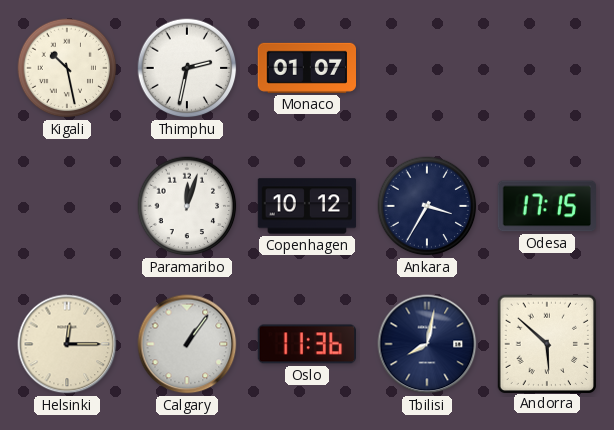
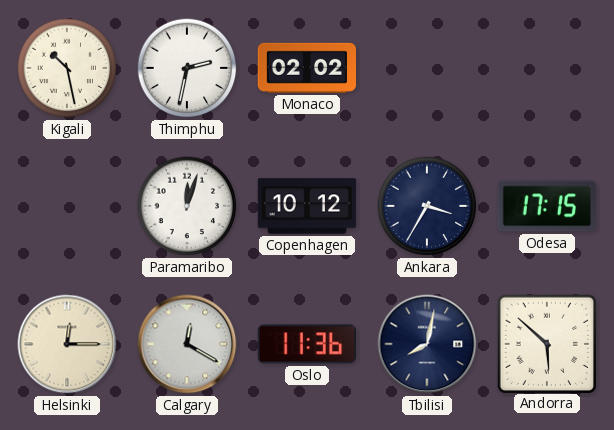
Monaco: 01:07 -> 02:02
Calgary: 1:06 -> 12:20
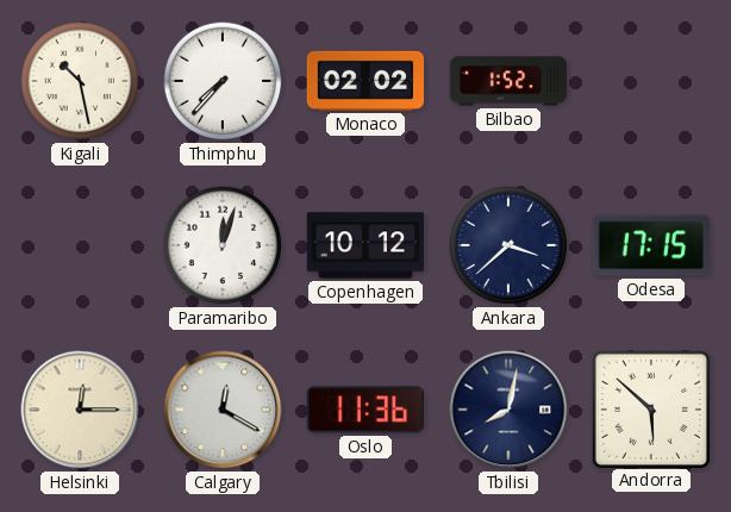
Thimphu: 2:32 -> 7:37
Bilbao: none -> 1:52
Ankara: 3:35 -> 3:38
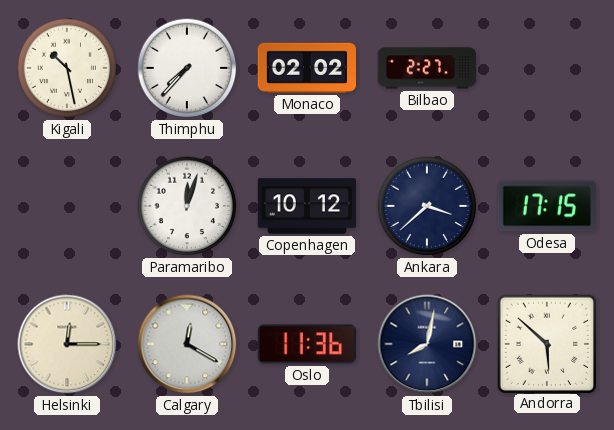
Bilbao: 1:52 -> 2:27
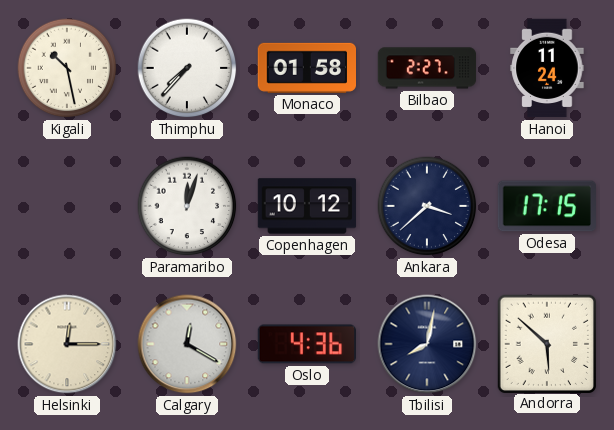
Monaco: 02:02 -> 01:58
Hanoi: none -> 11:24
Oslo: 11:36 -> 4:36
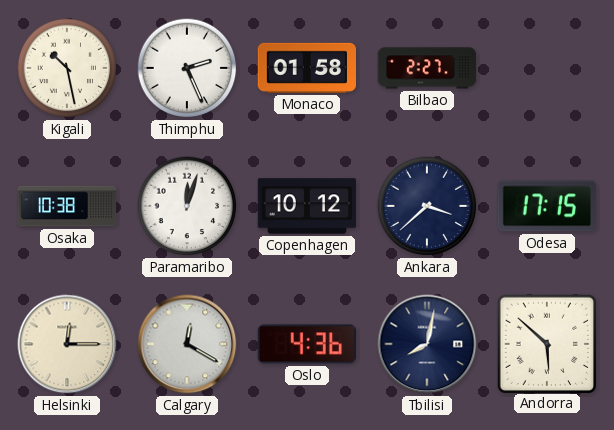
Thimphu: 7:37 -> 2:26
Hanoi: 11:24 -> none
Osaka: none -> 10:38
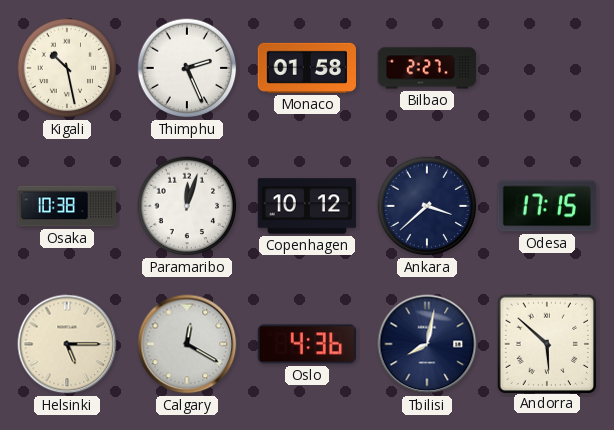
Helsinki: 12:15 -> 5:15
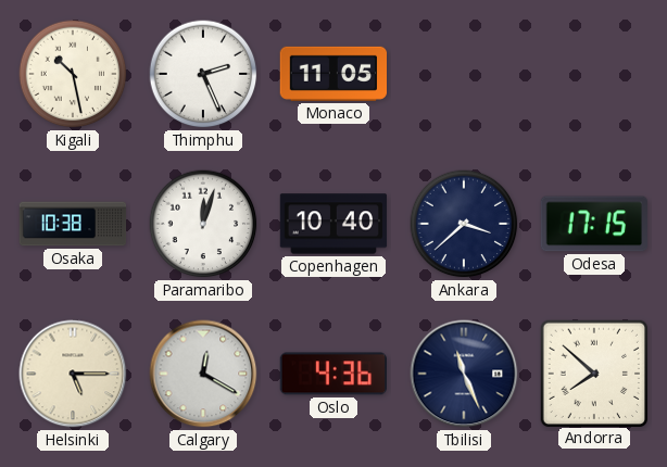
Monaco: 01:58 -> 11:05
Bilbao: 2:27 -> none
Copenhagen: 10:12 -> 10:40
Tbilisi: 8:02 -> 11:26
Andorra: 5:52 -> 7:52
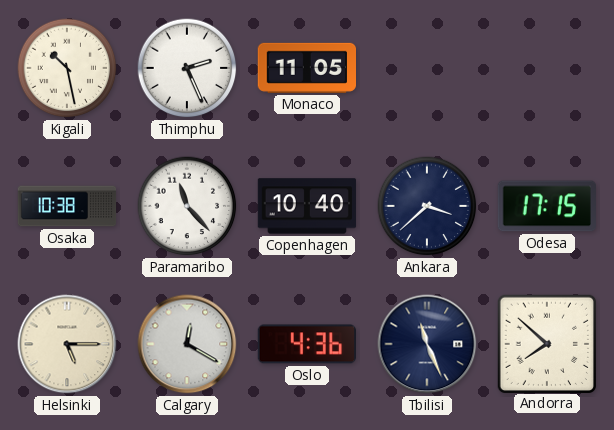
Paramaribo: 12:03 -> 11:23
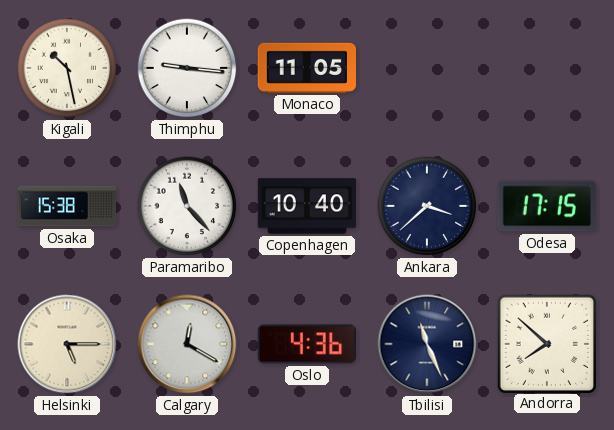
Thimphu: 2:26 -> 9:16
Osaka: 10:38 -> 15:38
